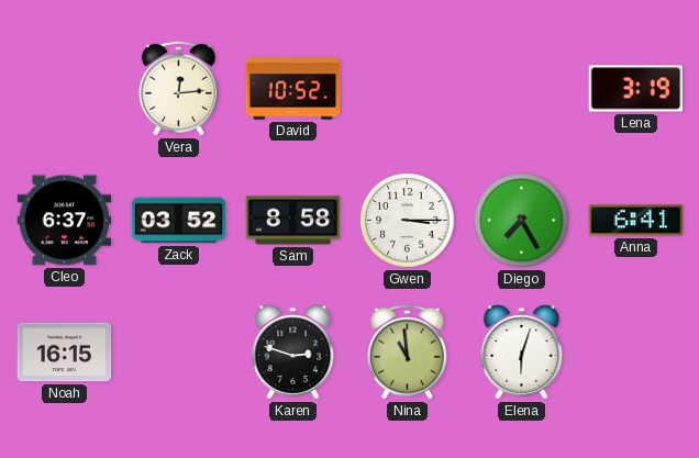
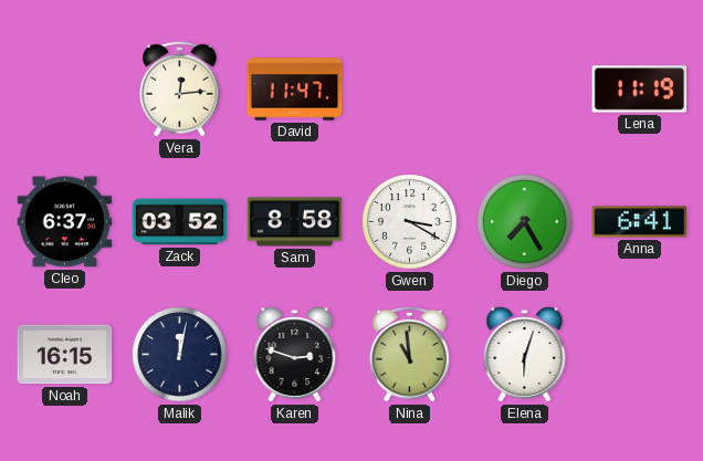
David: 10:52 -> 11:47
Lena: 3:19 -> 11:19
Gwen: 3:15 -> 3:20
Malik: none -> 12:02
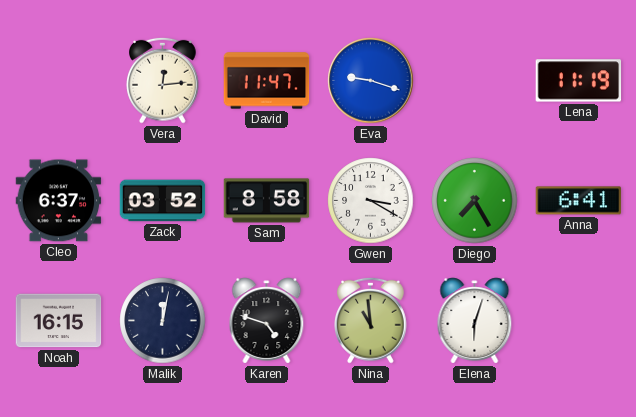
Eva: none -> 9:18
Karen: 2:48 -> 4:48
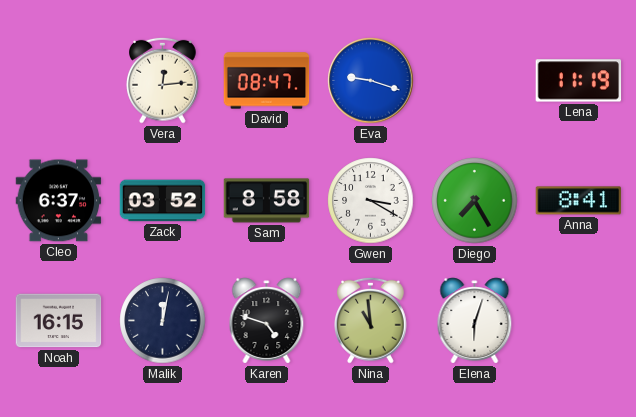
David: 11:47 -> 08:47
Anna: 6:41 -> 8:41
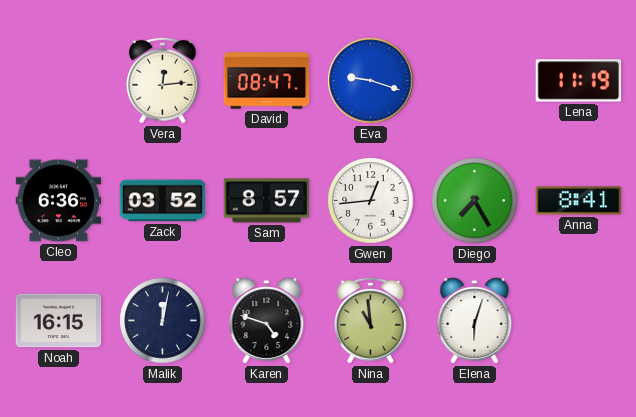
Cleo: 6:37 -> 6:36
Sam: 8:58 -> 8:57
Gwen: 3:20 -> 12:44
